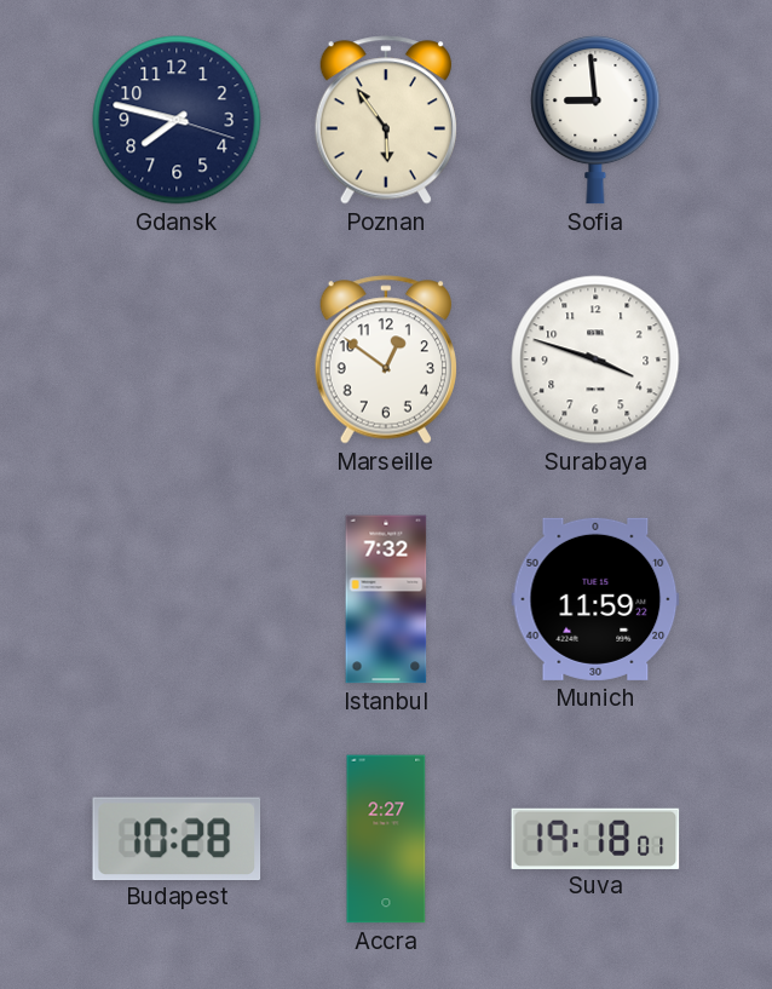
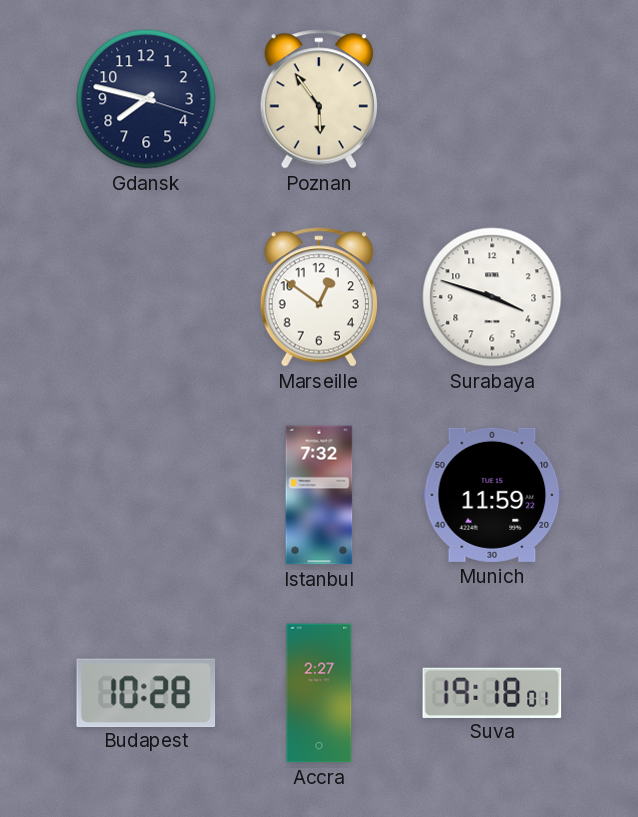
Sofia: 8:59 -> none
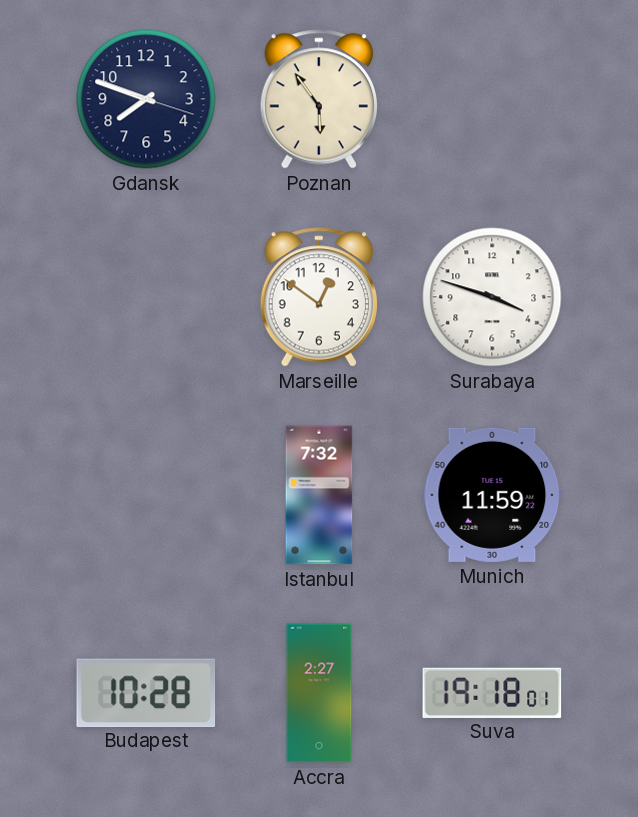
Gdansk: 7:47 -> 7:48
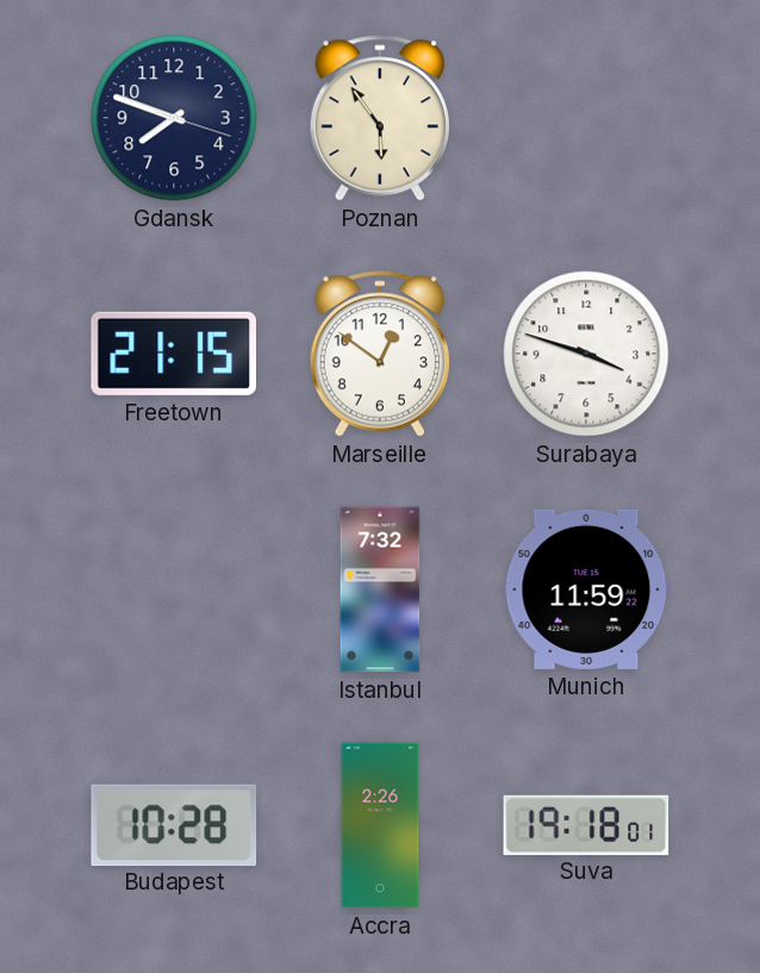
Freetown: none -> 21:15
Accra: 2:27 -> 2:26
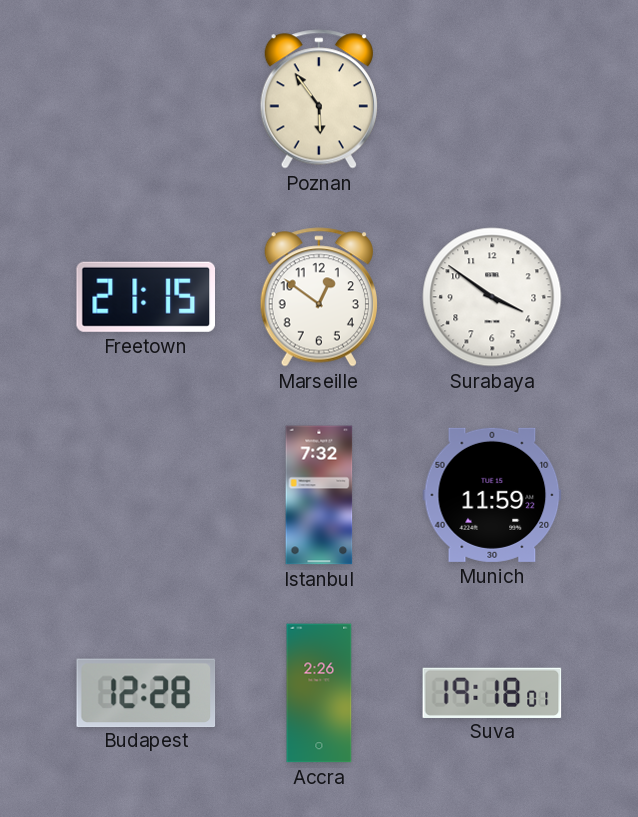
Gdansk: 7:48 -> none
Surabaya: 3:48 -> 3:51
Budapest: 10:28 -> 12:28
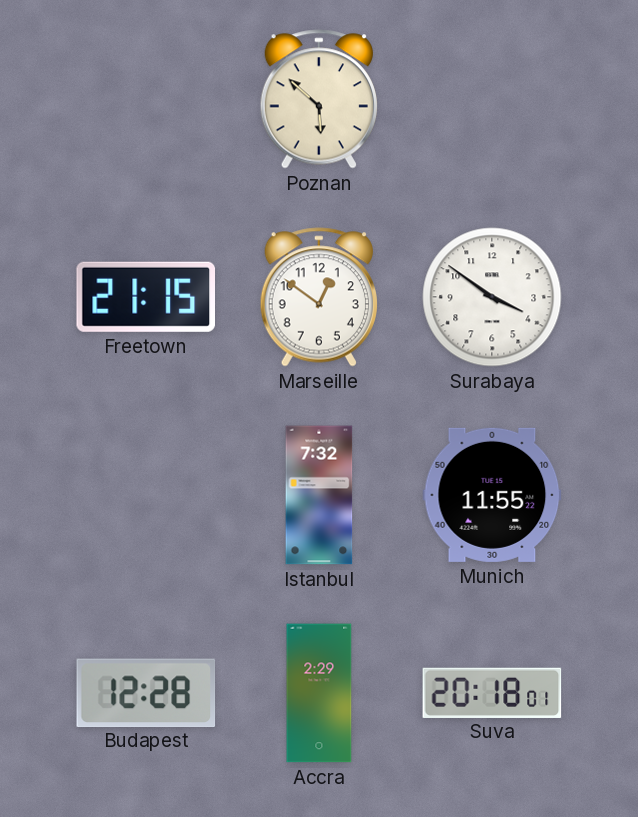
Poznan: 5:54 -> 5:52
Munich: 11:59 -> 11:55
Accra: 2:26 -> 2:29
Suva: 19:18 -> 20:18
